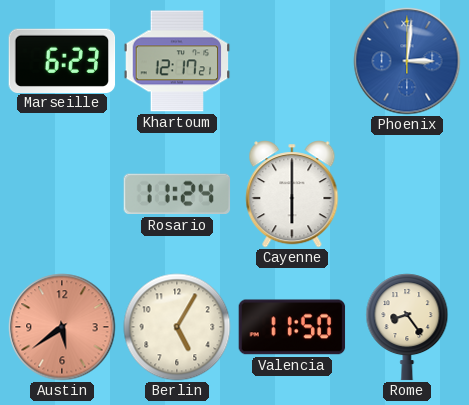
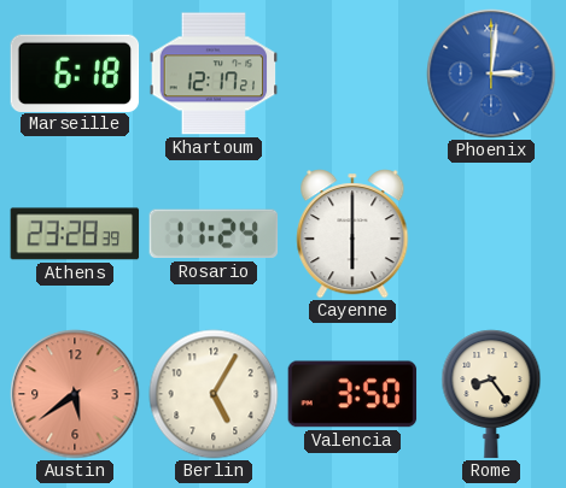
Marseille: 6:23 -> 6:18
Athens: none -> 23:28
Valencia: 11:50 -> 3:50
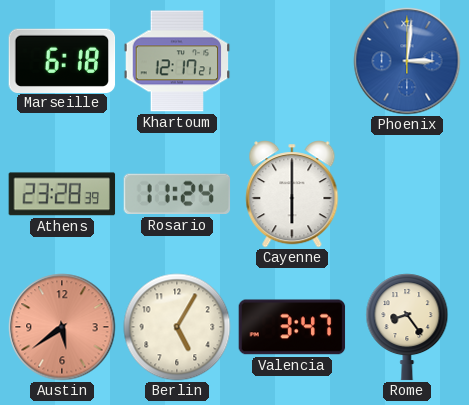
Valencia: 3:50 -> 3:47
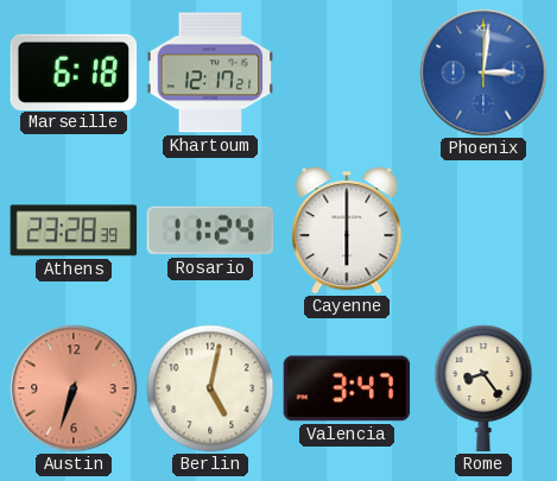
Austin: 5:39 -> 6:33
Berlin: 5:05 -> 5:02
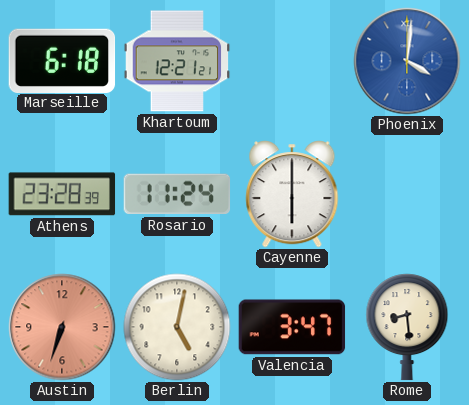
Khartoum: 12:17 -> 12:21
Phoenix: 3:01 -> 4:01
Rome: 8:24 -> 8:29
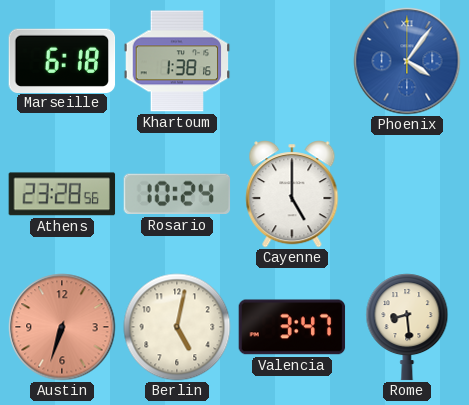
Khartoum: 12:21 -> 1:38
Phoenix: 4:01 -> 4:06
Athens: 23:28:39 -> 23:28:56
Rosario: 11:24 -> 10:24
Cayenne: 6:00 -> 5:00
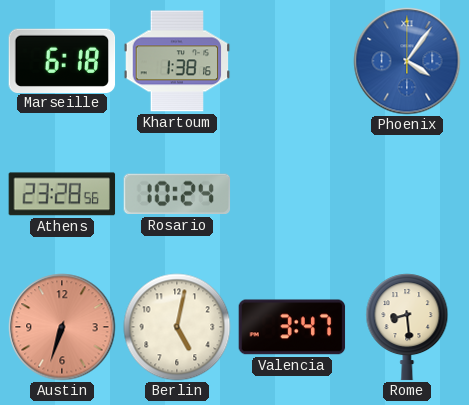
Cayenne: 5:00 -> none
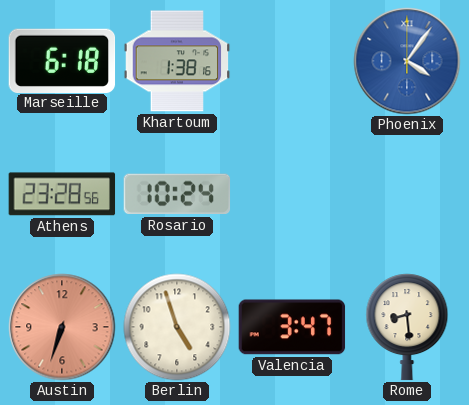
Berlin: 5:02 -> 4:57
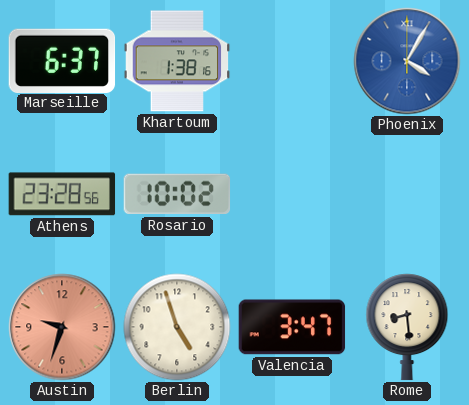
Marseille: 6:18 -> 6:37
Phoenix: 4:06 -> 4:05
Rosario: 10:24 -> 10:02
Austin: 6:33 -> 9:33
